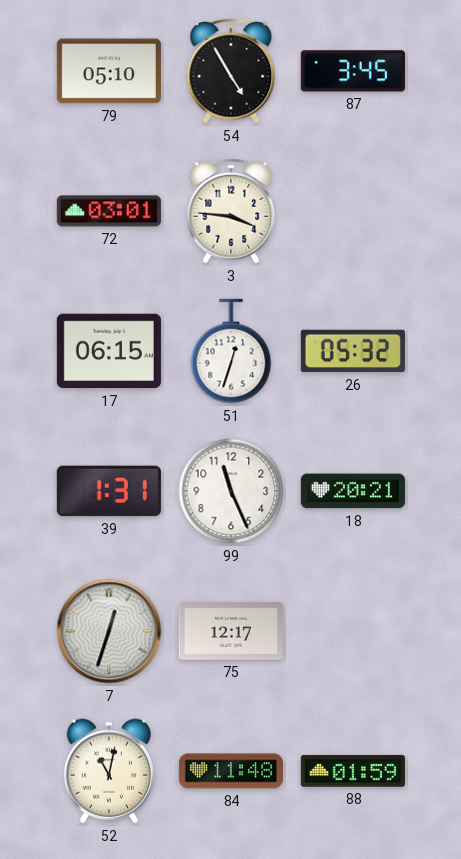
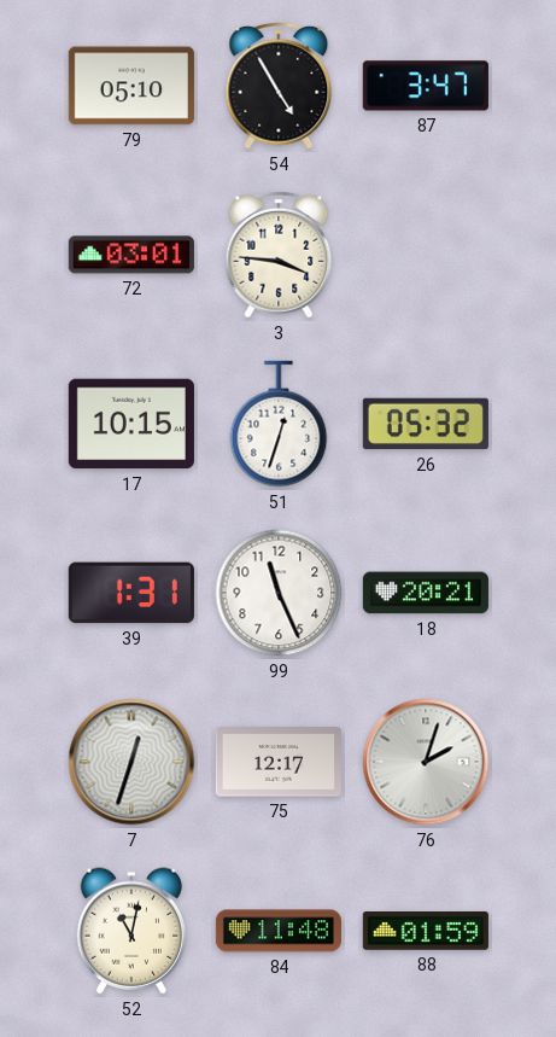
87: 3:45 -> 3:47
17: 06:15 -> 10:15
76: none -> 2:03
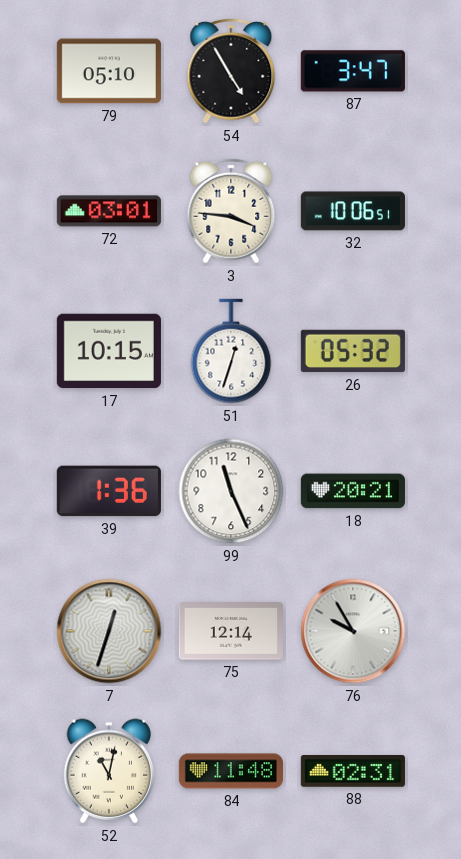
32: none -> 10:06
39: 1:31 -> 1:36
75: 12:17 -> 12:14
76: 2:03 -> 9:55
88: 01:59 -> 02:31
